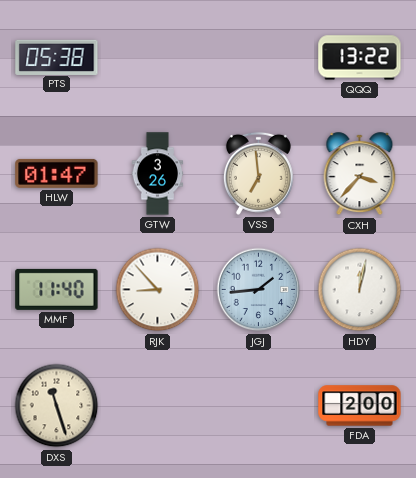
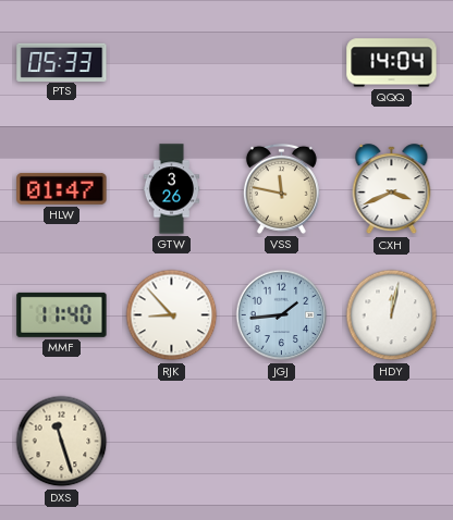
PTS: 05:38 -> 05:33
QQQ: 13:22 -> 14:04
VSS: 6:59 -> 11:47
CXH: 3:37 -> 3:41
FDA: 2:00 -> none
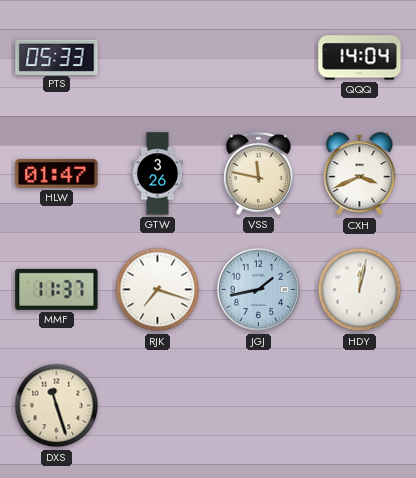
MMF: 11:40 -> 11:37
RJK: 8:53 -> 7:18
JGJ: 1:44 -> 1:43
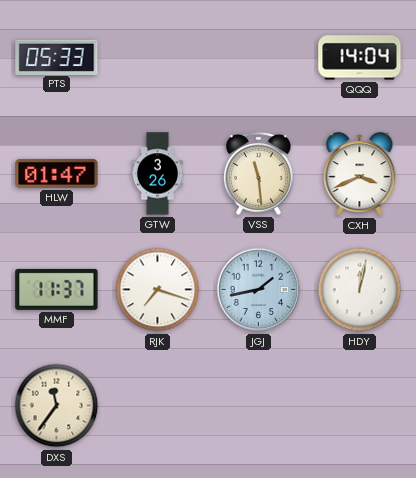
VSS: 11:47 -> 11:29
DXS: 11:27 -> 11:36
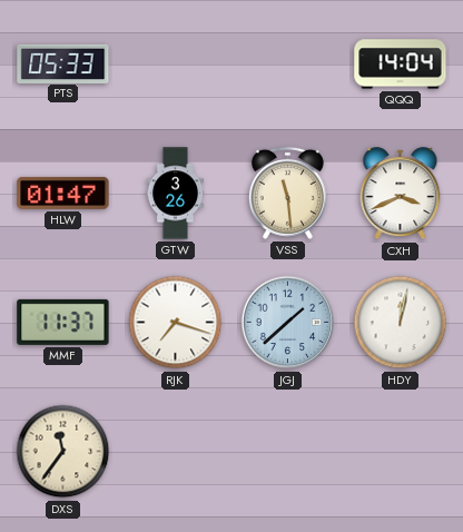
JGJ: 1:43 -> 1:38
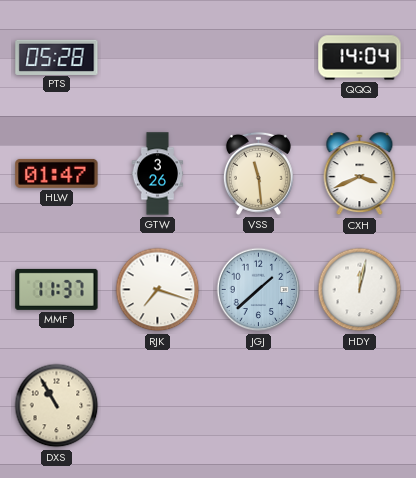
PTS: 05:33 -> 05:28
DXS: 11:36 -> 10:55
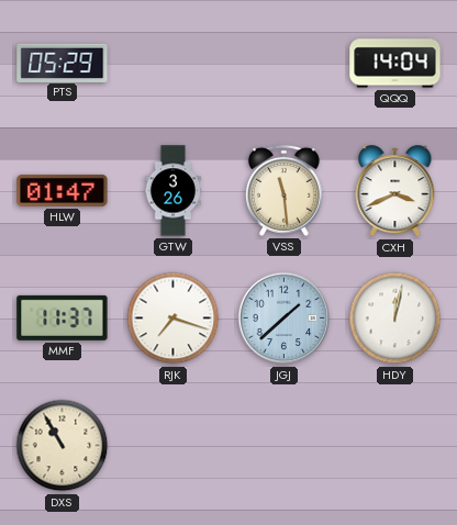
PTS: 05:28 -> 05:29
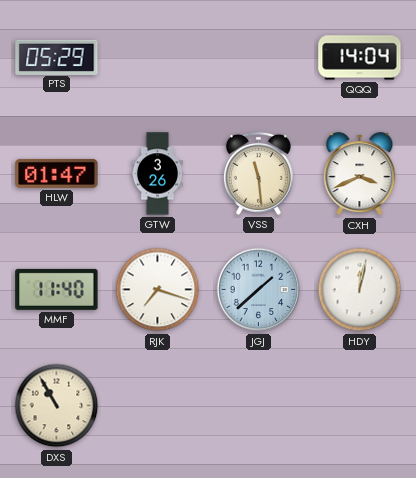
MMF: 11:37 -> 11:40
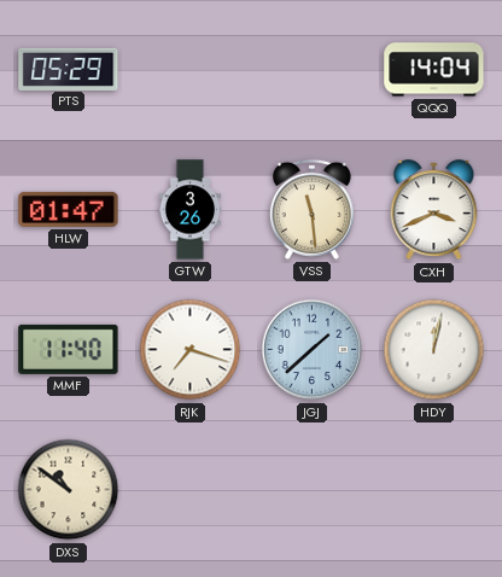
DXS: 10:55 -> 10:51
